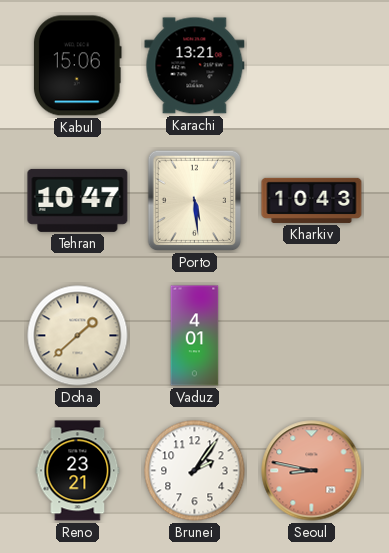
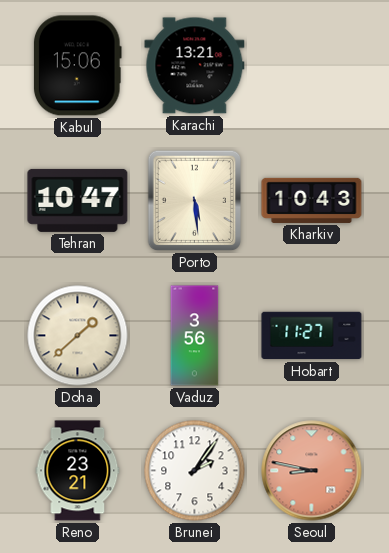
Vaduz: 4:01 -> 3:56
Hobart: none -> 11:27
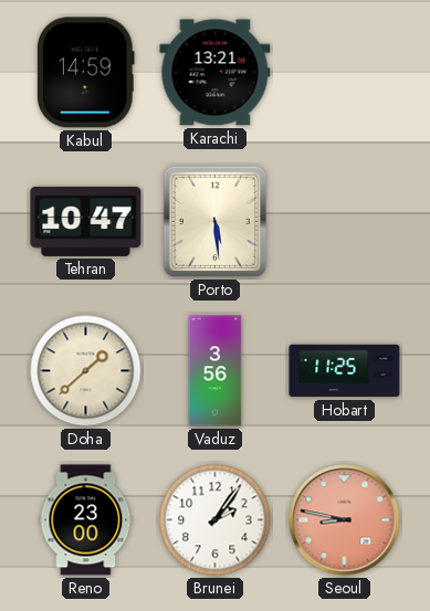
Kabul: 15:06 -> 14:59
Kharkiv: 10:43 -> none
Hobart: 11:27 -> 11:25
Reno: 23:21 -> 23:00
